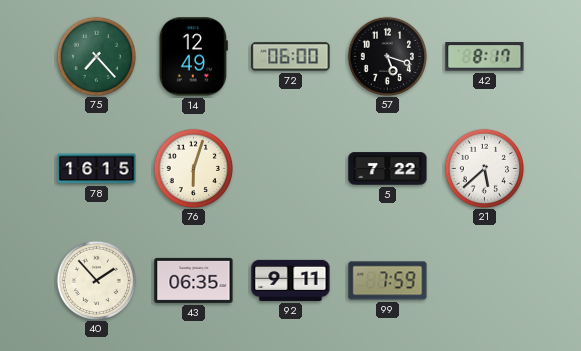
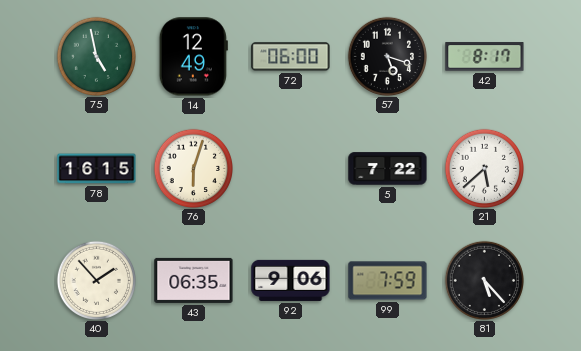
75: 7:23 -> 4:58
92: 9:11 -> 9:06
81: none -> 5:23
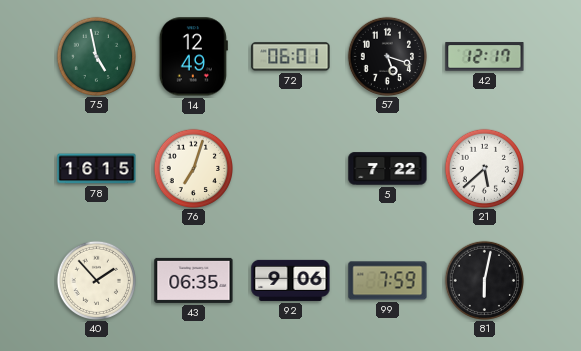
72: 06:00 -> 06:01
42: 8:17 -> 12:17
76: 6:03 -> 7:03
81: 5:23 -> 6:02
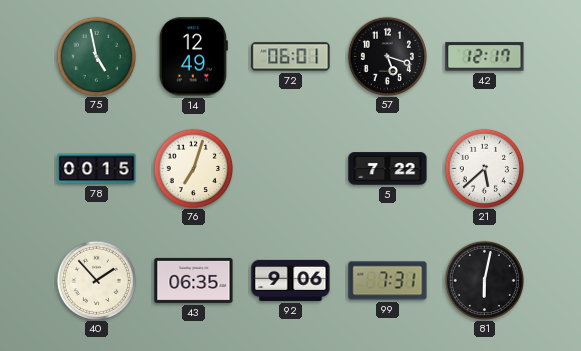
78: 16:15 -> 00:15
99: 7:59 -> 7:31
